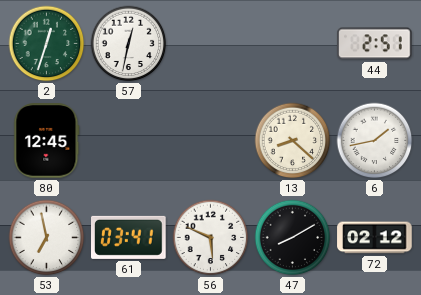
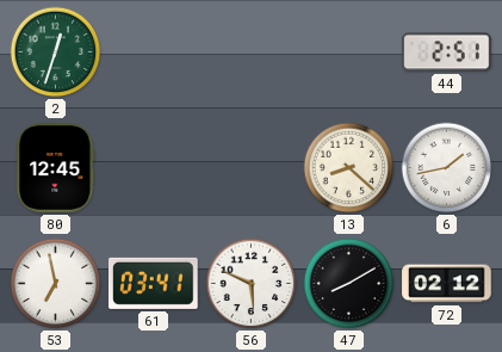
57: 12:32 -> none
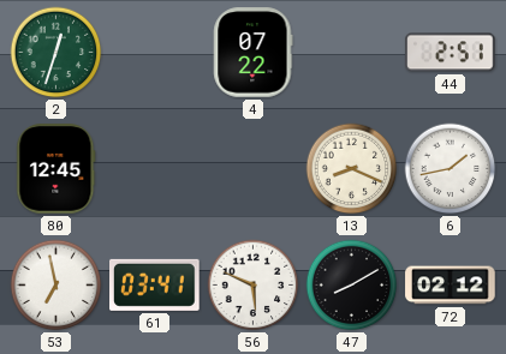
4: none -> 07:22
13: 8:22 -> 8:19
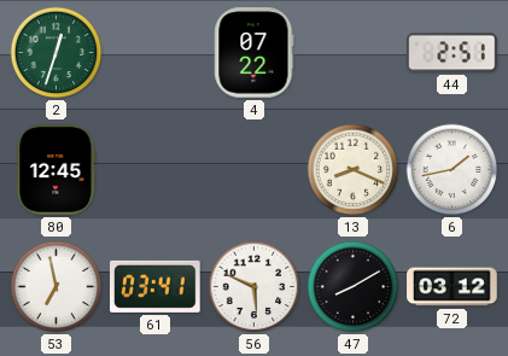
72: 02:12 -> 03:12
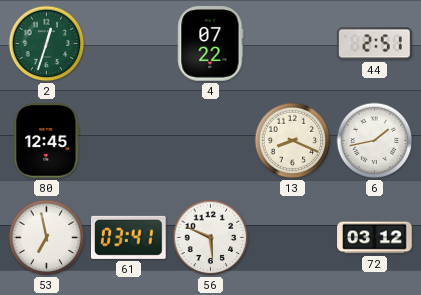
47: 8:10 -> none
